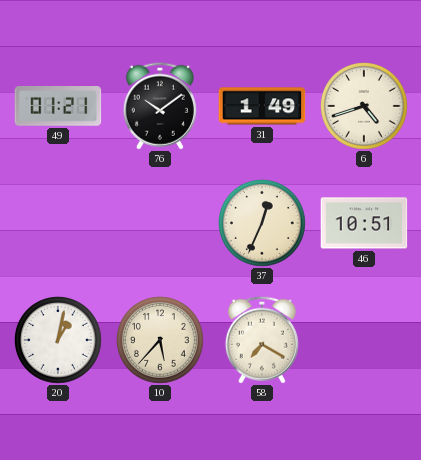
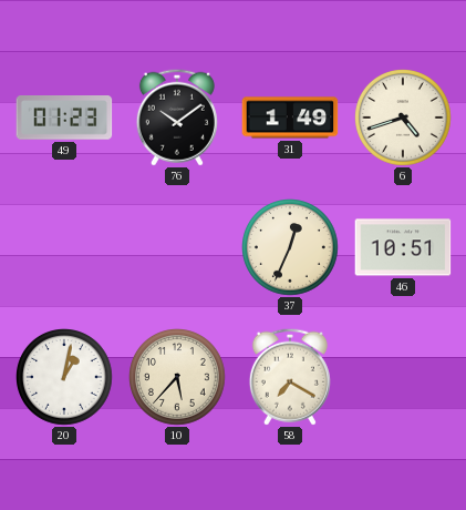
49: 01:21 -> 01:23
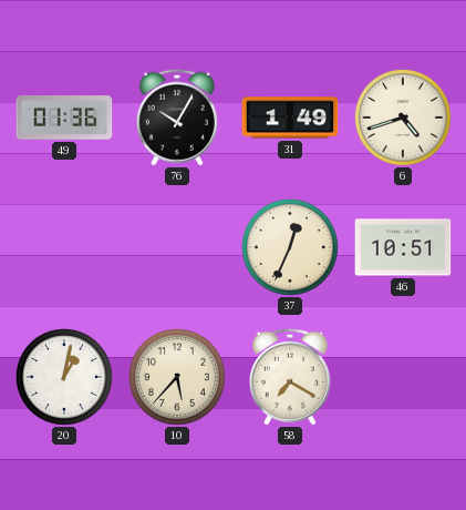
49: 01:23 -> 01:36
76: 10:09 -> 10:05
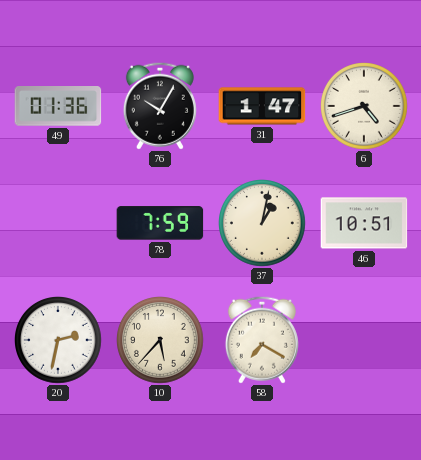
31: 1:49 -> 1:47
78: none -> 7:59
37: 12:34 -> 1:02
20: 1:02 -> 2:32
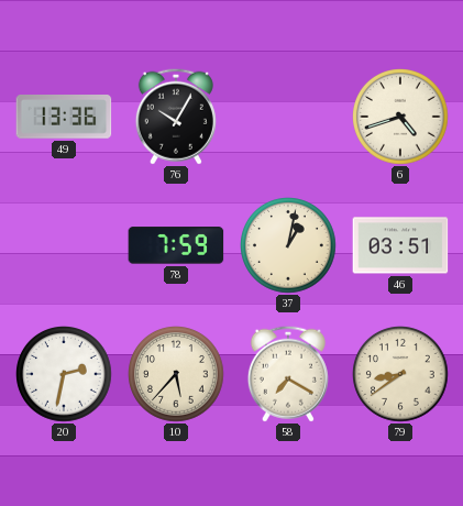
49: 01:36 -> 13:36
31: 1:47 -> none
46: 10:51 -> 03:51
79: none -> 8:39
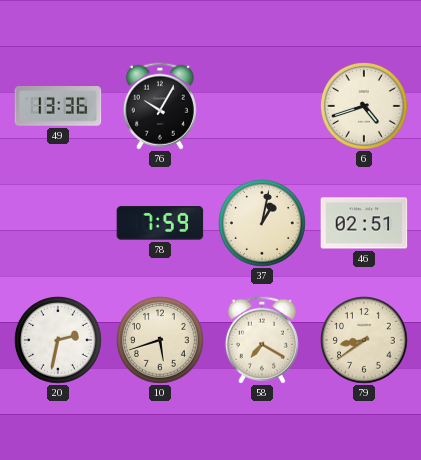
46: 03:51 -> 02:51
10: 5:37 -> 5:42
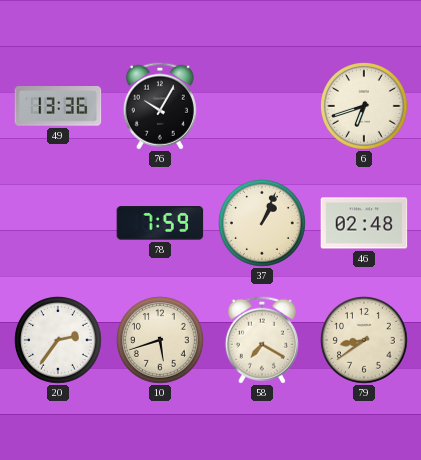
6: 4:42 -> 6:42
37: 1:02 -> 1:04
46: 02:51 -> 02:48
20: 2:32 -> 2:36
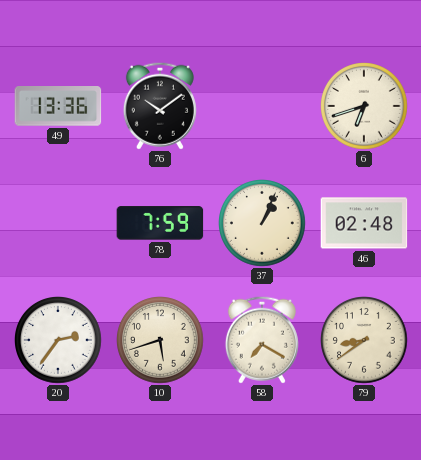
76: 10:05 -> 10:09
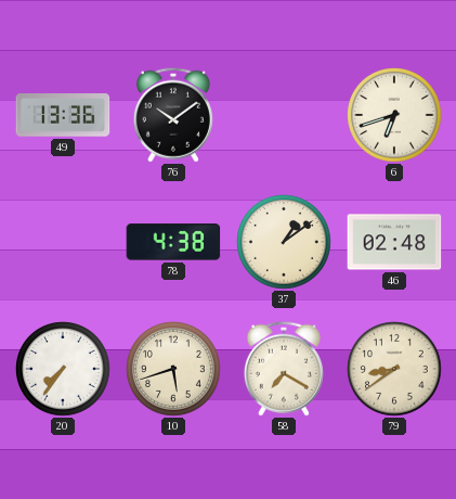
78: 7:59 -> 4:38
37: 1:04 -> 1:09
20: 2:36 -> 7:36
